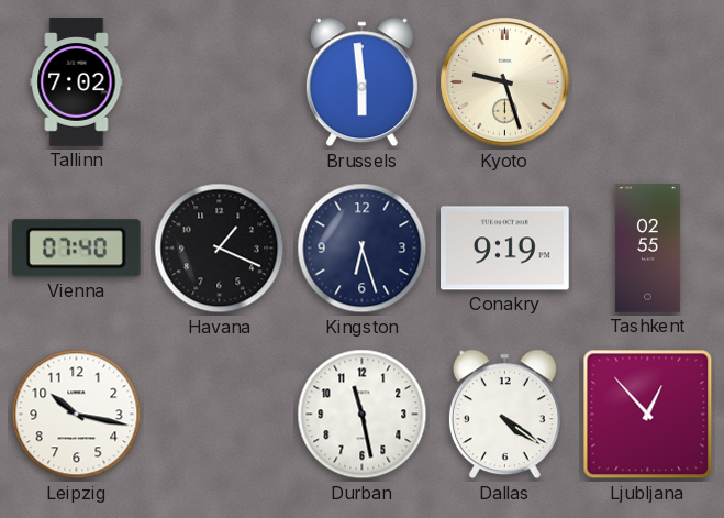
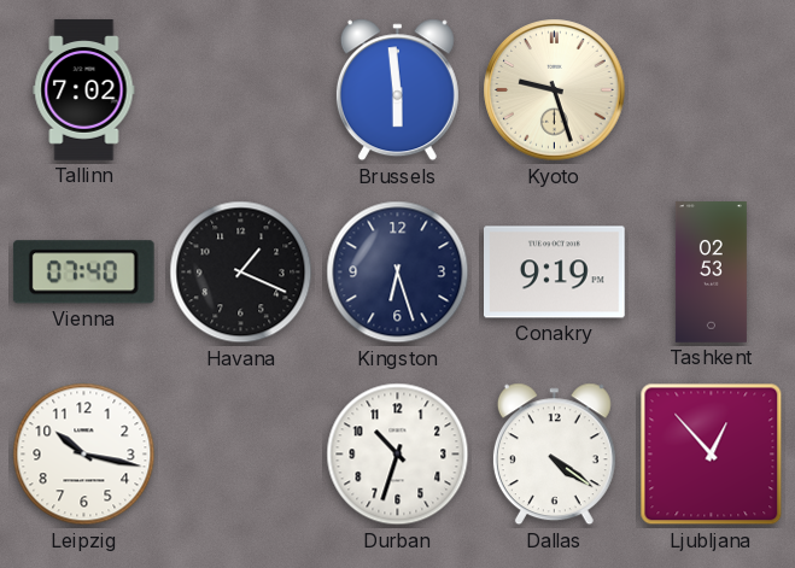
Tashkent: 02:55 -> 02:53
Durban: 11:28 -> 10:33
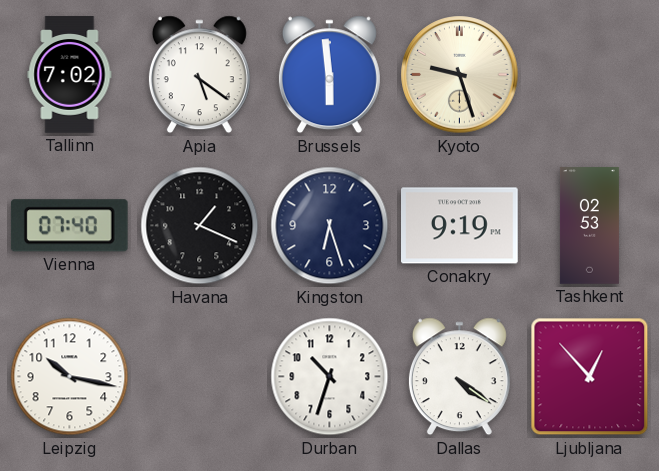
Apia: none -> 5:21
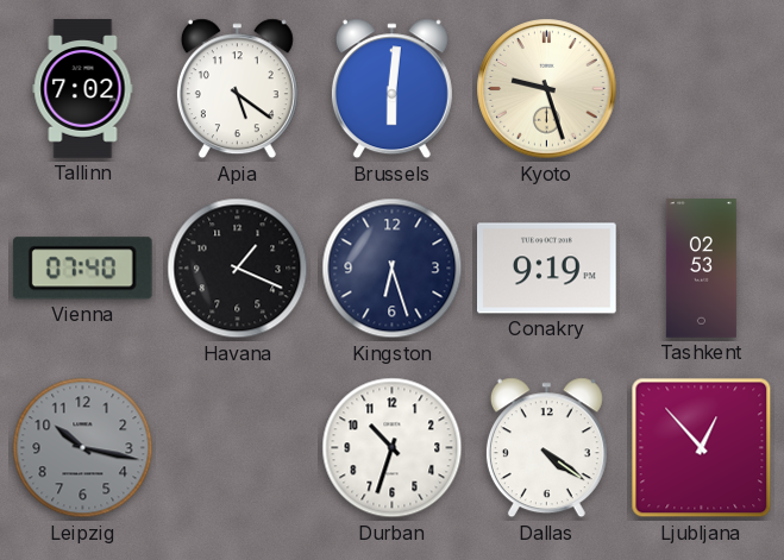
Brussels: 5:59 -> 6:01
Leipzig dial: white -> grey
